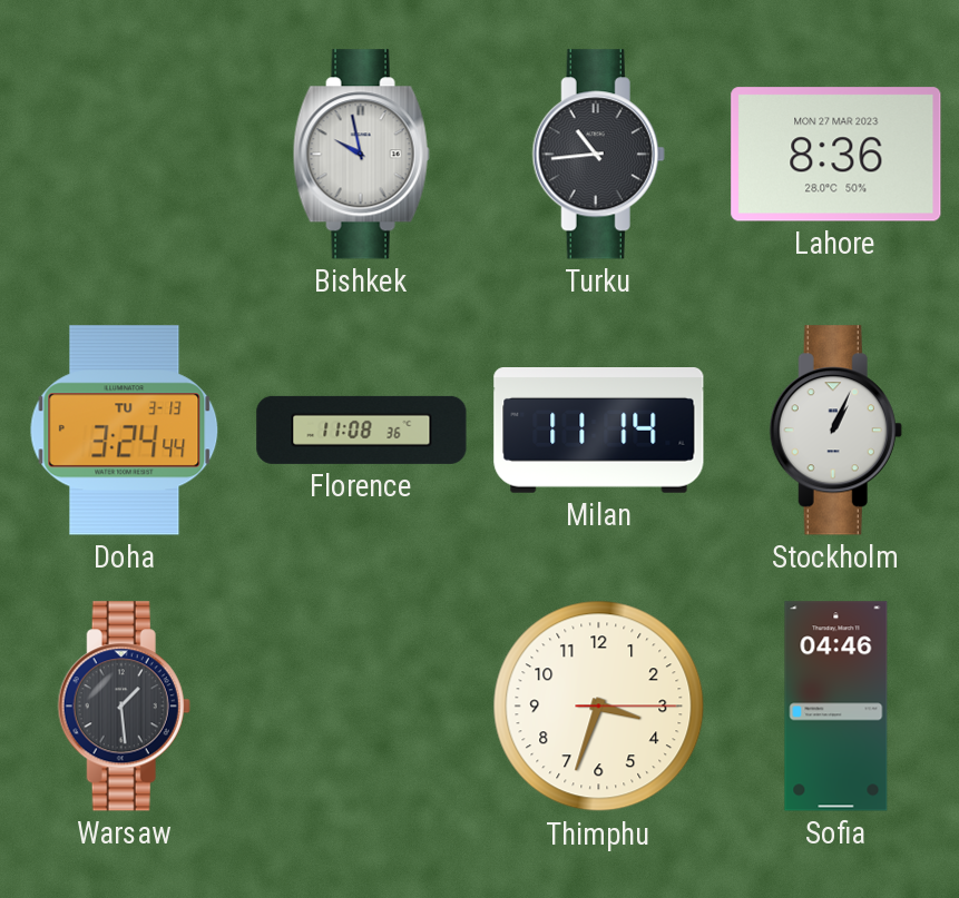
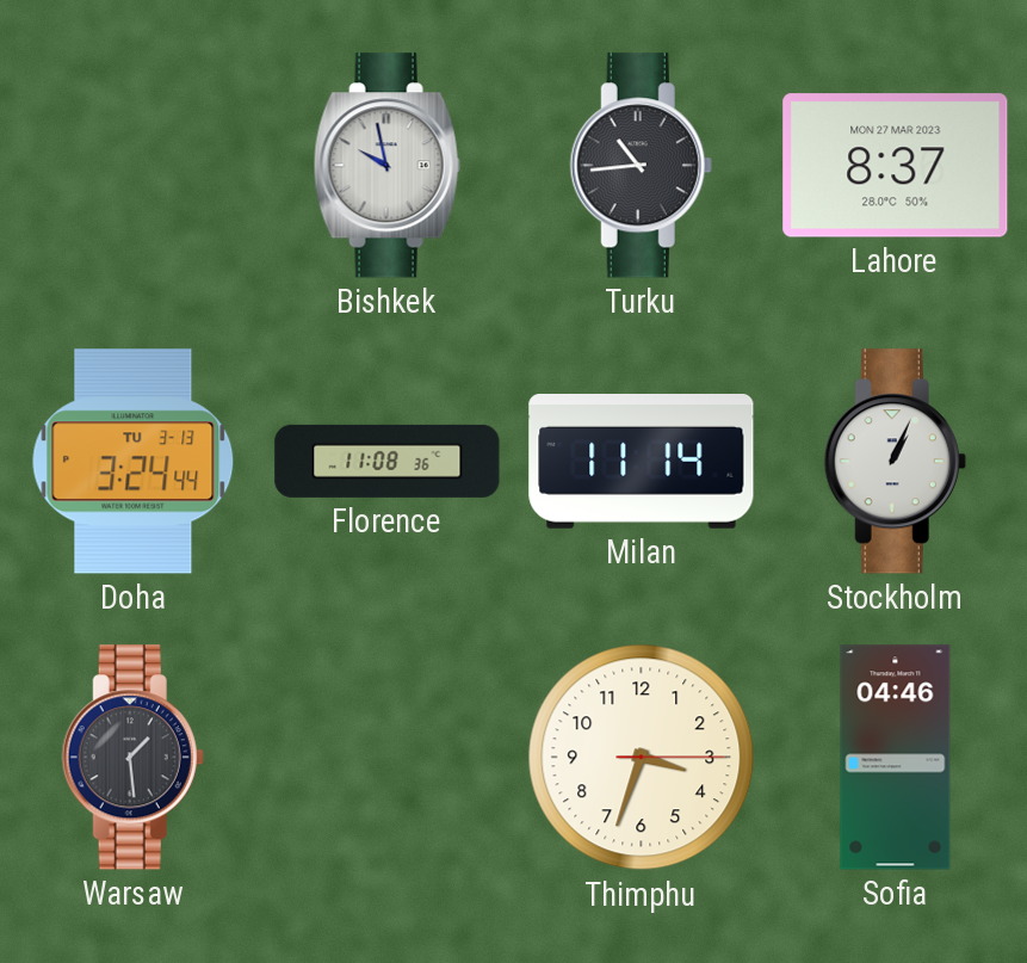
Lahore: 8:36 -> 8:37
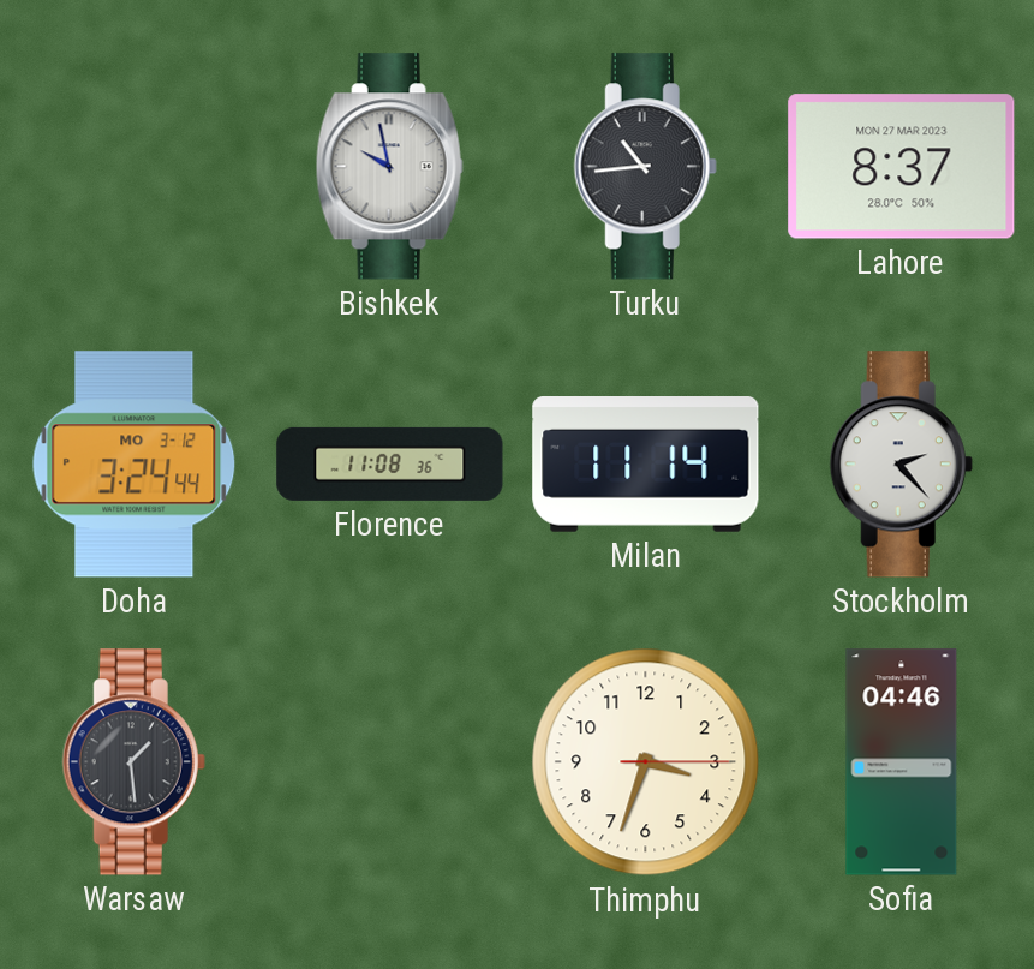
Doha date: TU 3-13 -> MO 3-12
Stockholm: 1:04 -> 2:23
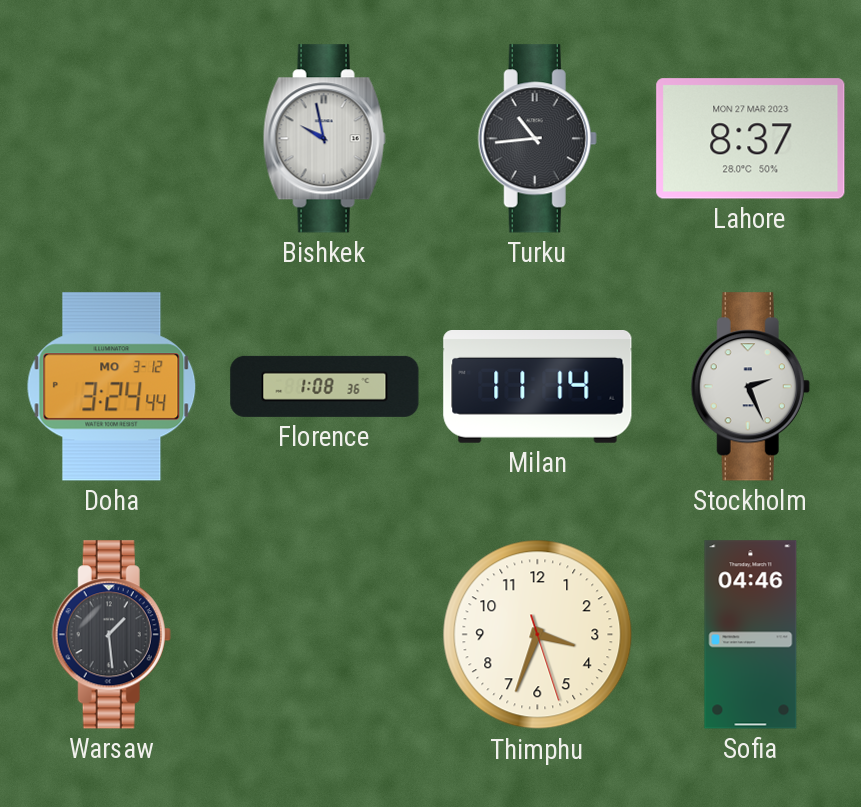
Florence: 11:08 -> 1:08
Stockholm: 2:23 -> 2:26
Thimphu: 3:33:15 -> 3:33:27
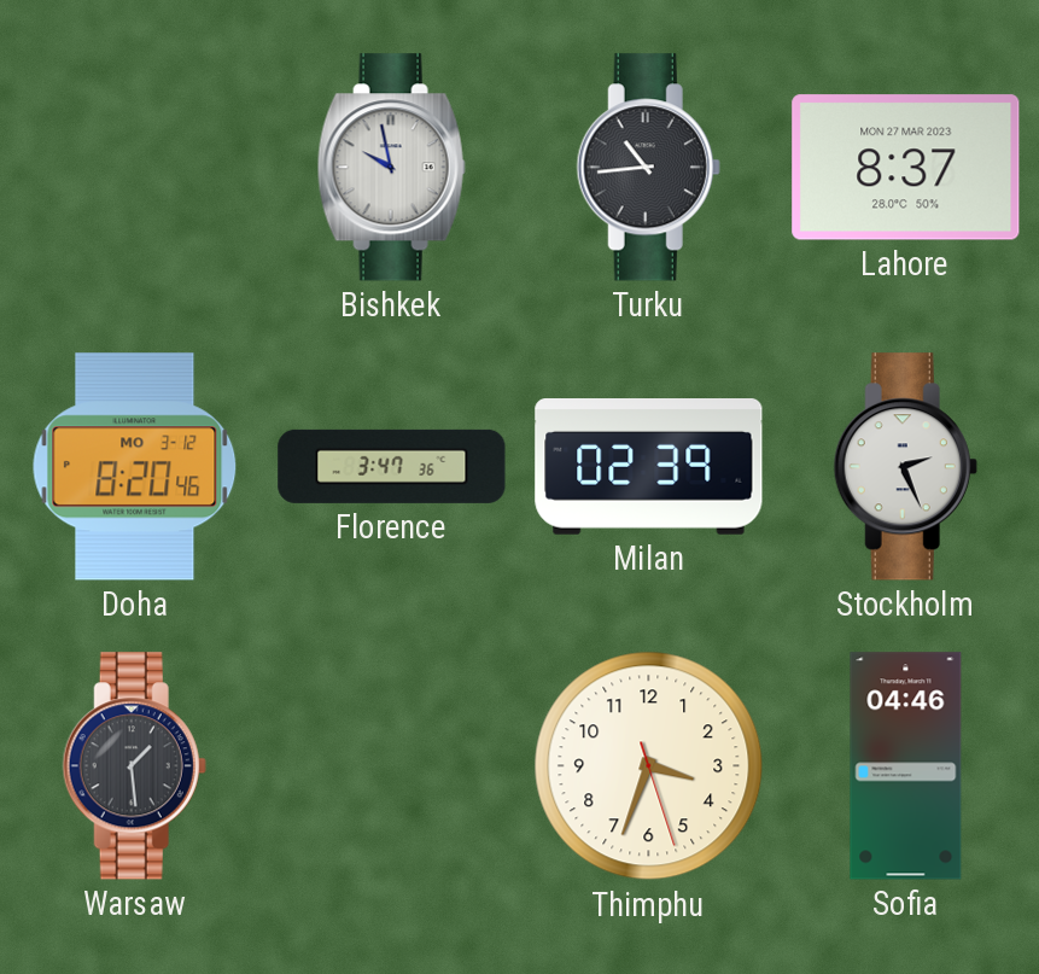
Doha: 3:24 -> 8:20
Florence: 1:08 -> 3:47
Milan: 11:14 -> 02:39
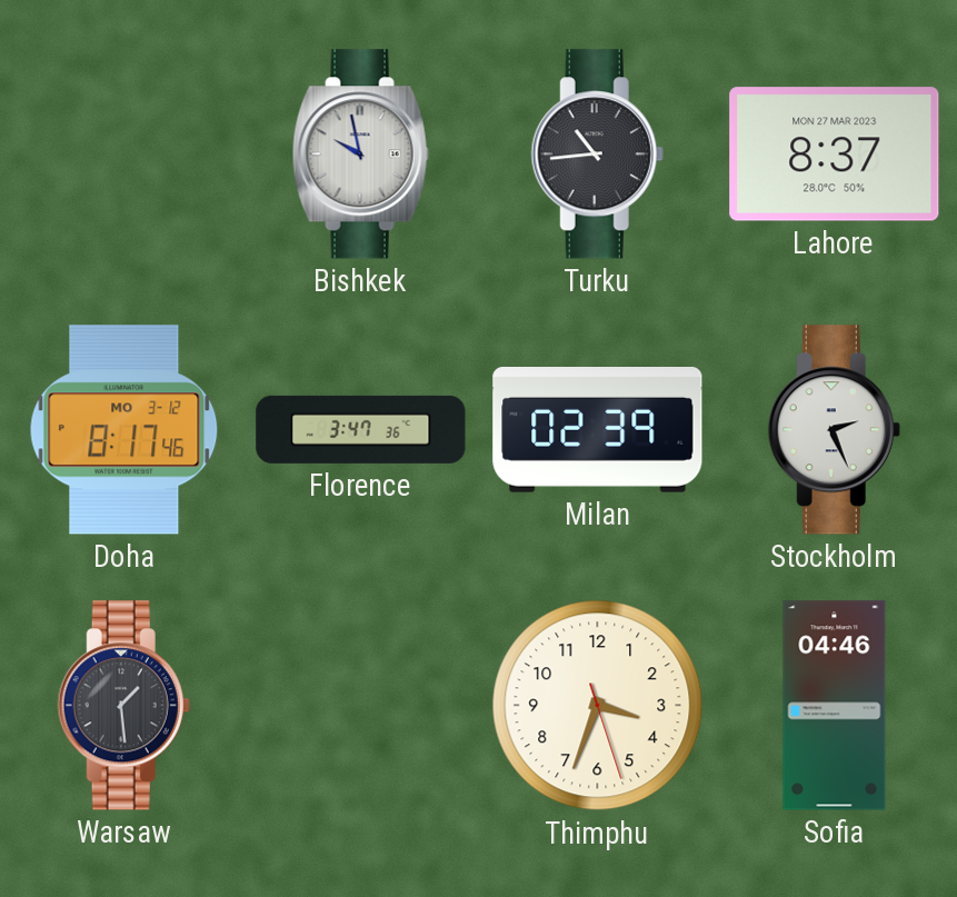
Doha: 8:20 -> 8:17
